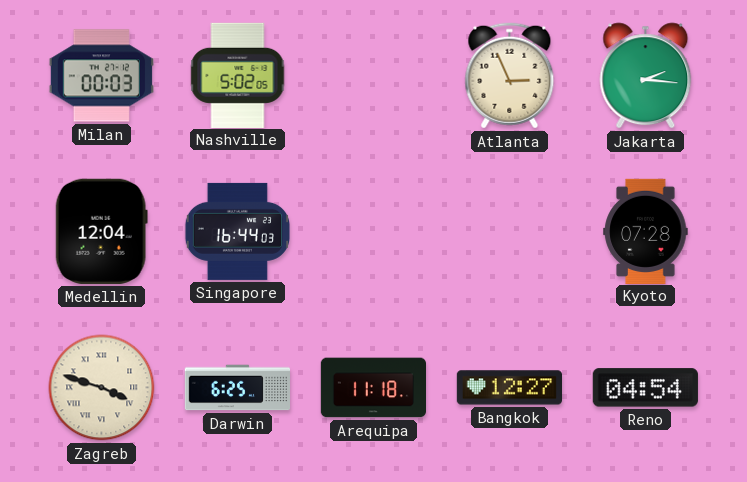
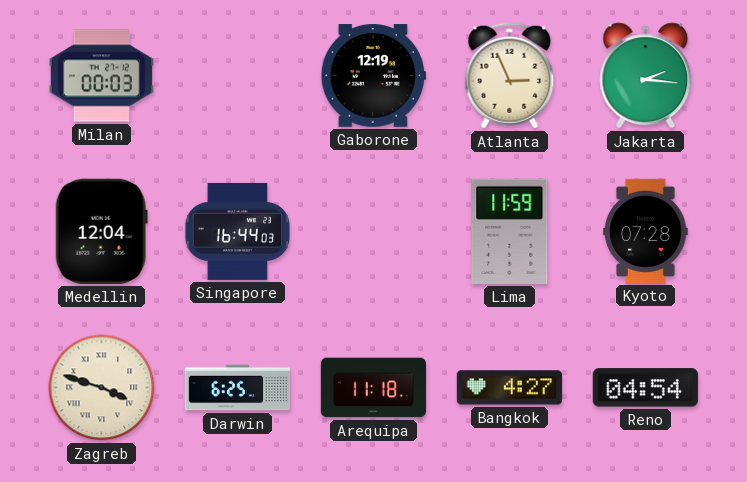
Nashville: 5:02 -> none
Gaborone: none -> 12:19
Lima: none -> 11:59
Bangkok: 12:27 -> 4:27
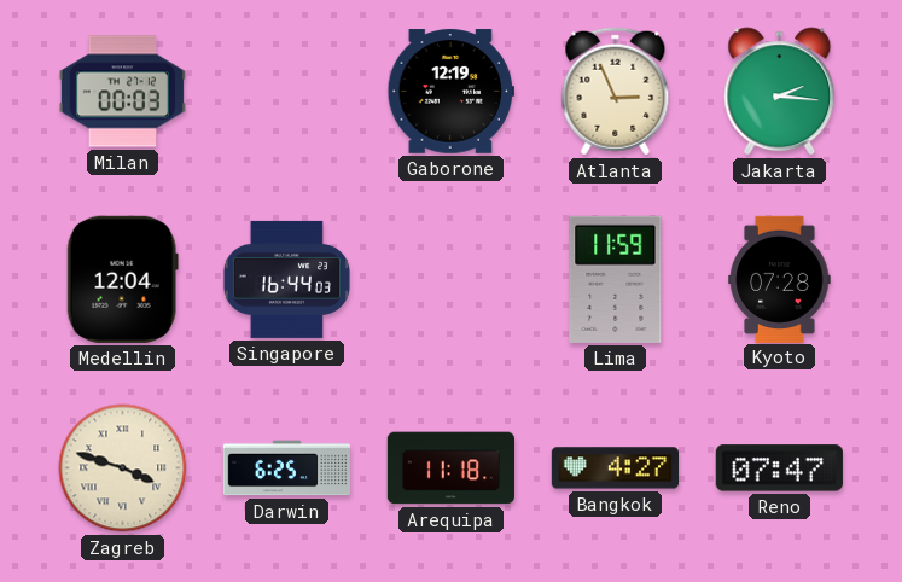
Reno: 04:54 -> 07:47
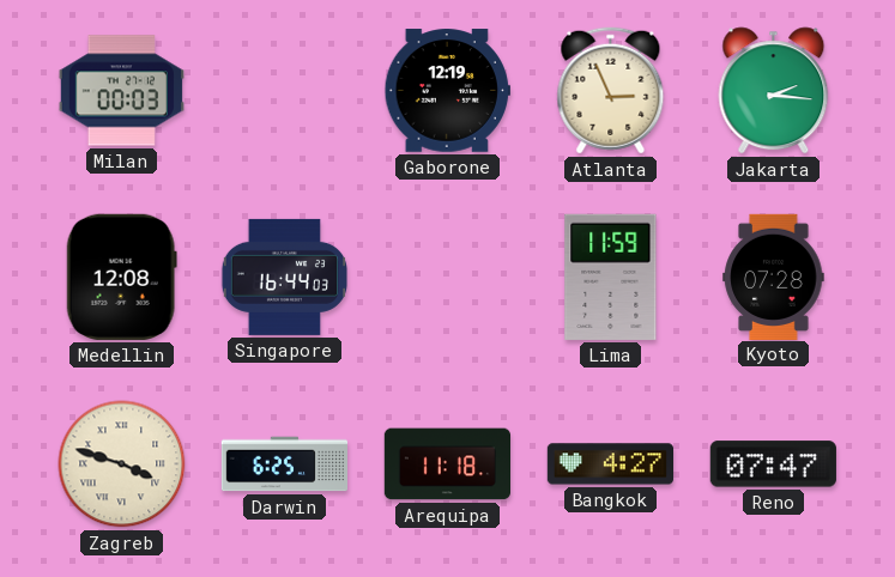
Medellin: 12:04 -> 12:08
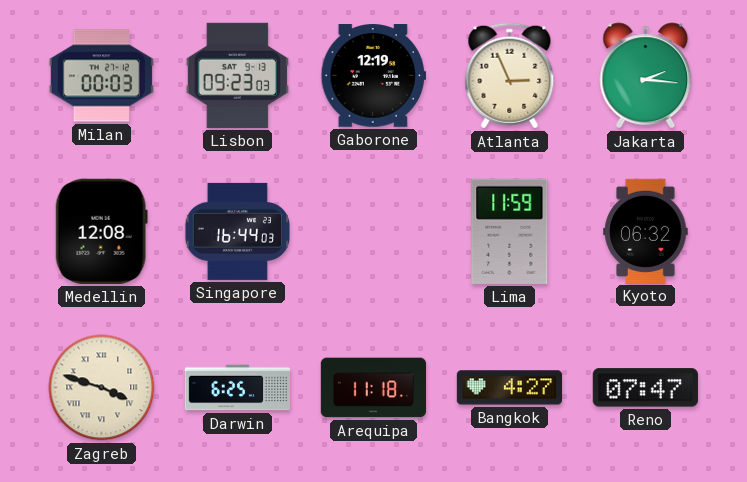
Lisbon: none -> 09:23
Kyoto: 07:28 -> 06:32
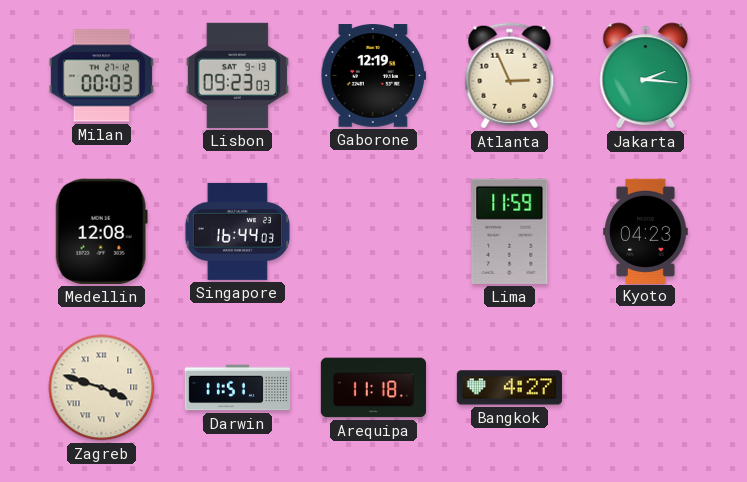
Kyoto: 06:32 -> 04:23
Darwin: 6:25 -> 11:51
Reno: 07:47 -> none
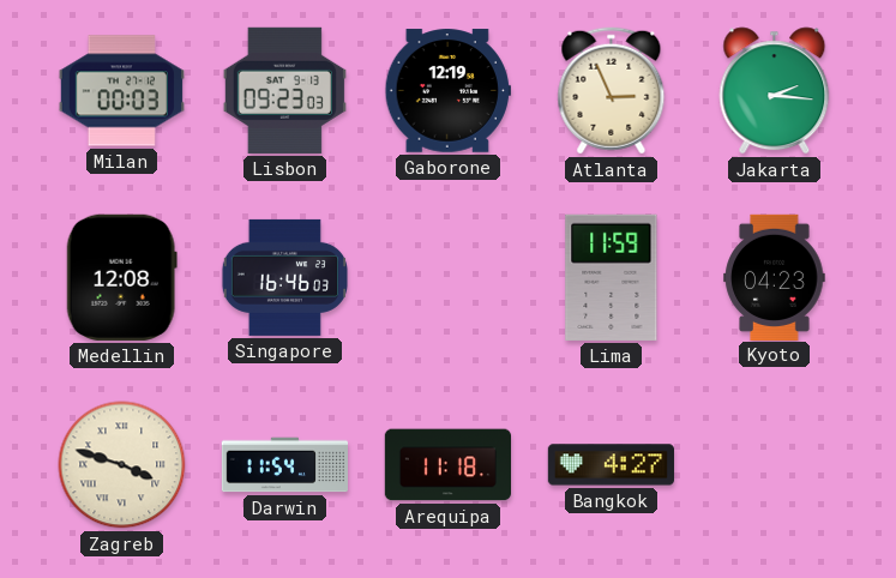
Singapore: 16:44 -> 16:46
Darwin: 11:51 -> 11:54
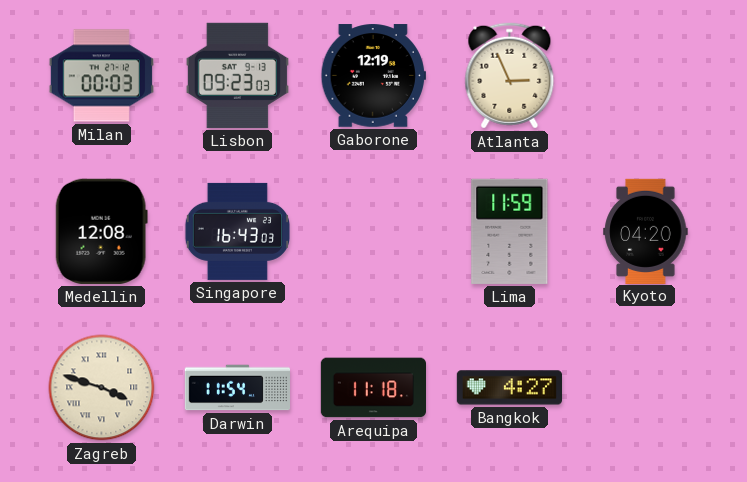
Jakarta: 2:16 -> none
Singapore: 16:46 -> 16:43
Kyoto: 04:23 -> 04:20
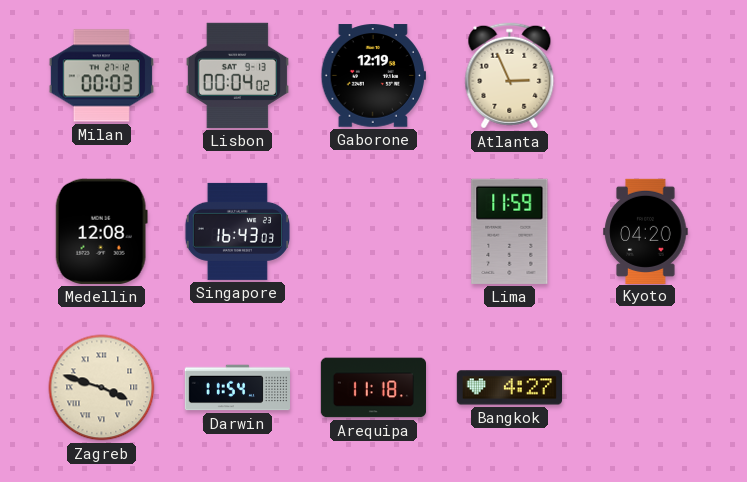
Lisbon: 09:23 -> 00:04
